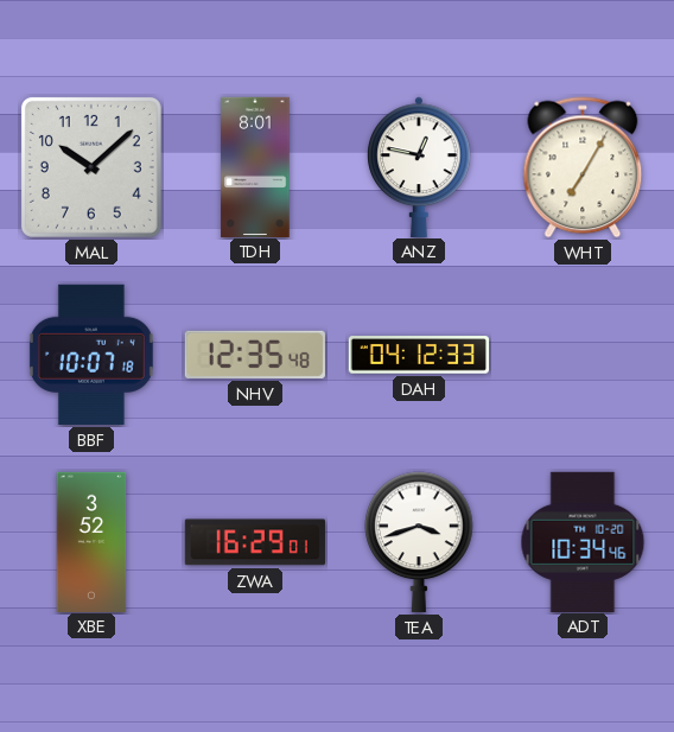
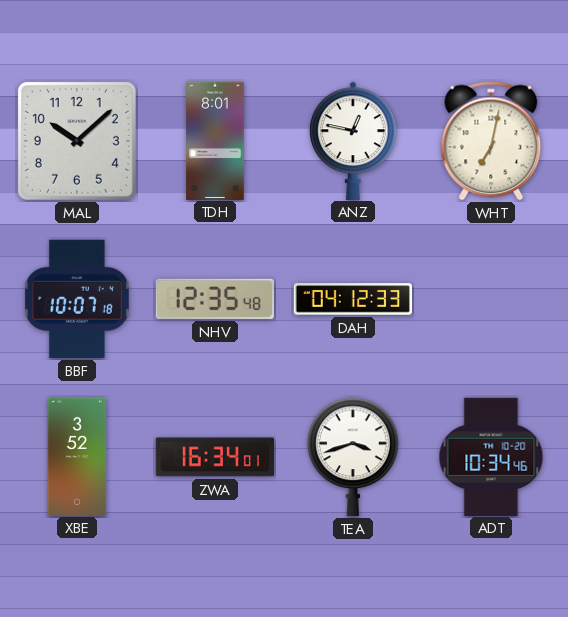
WHT: 7:05 -> 7:02
ZWA: 16:29 -> 16:34
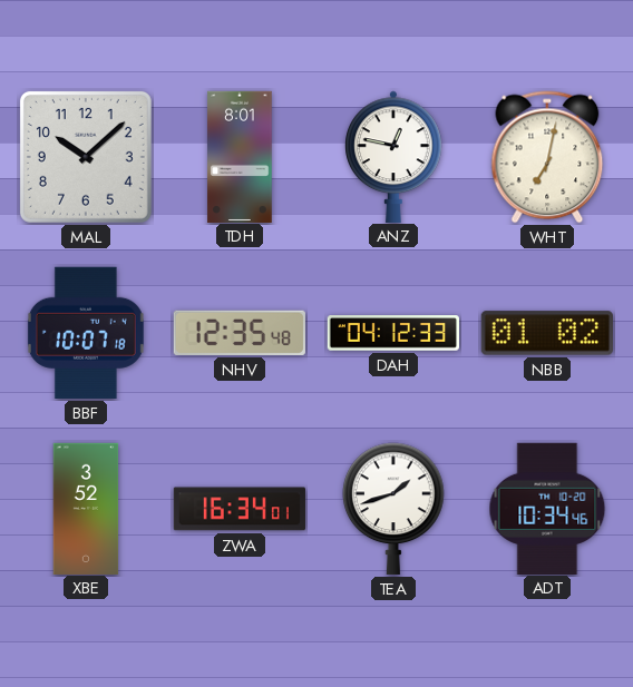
NBB: none -> 01:02
TEA: 3:42 -> 1:42
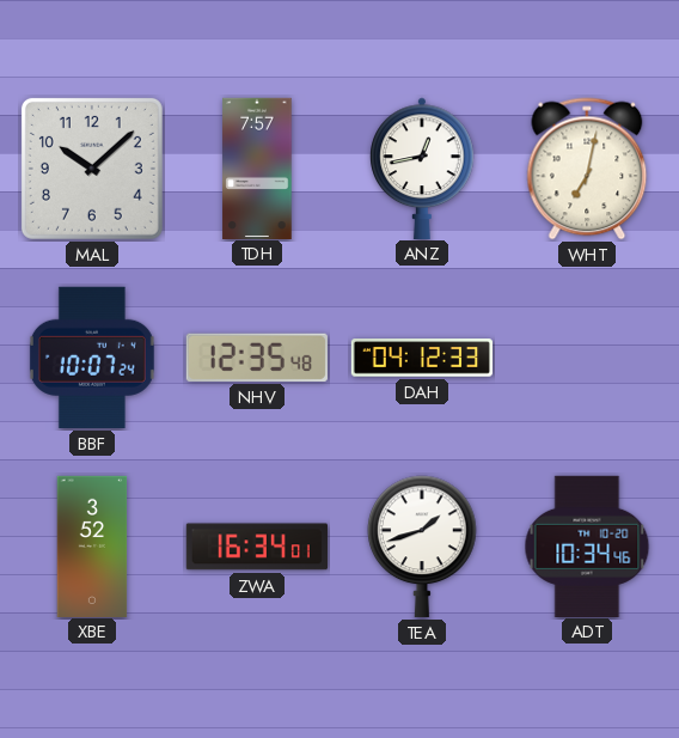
TDH: 8:01 -> 7:57
ANZ: 12:47 -> 12:43
BBF: 10:07:18 -> 10:07:24
NBB: 01:02 -> none
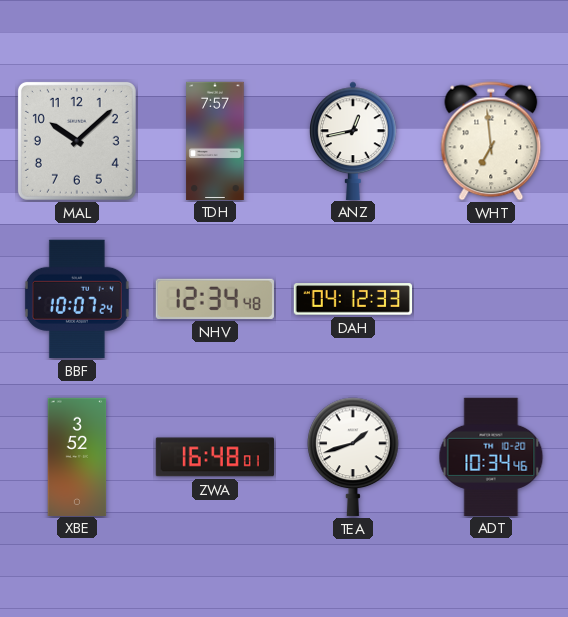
WHT: 7:02 -> 6:59
NHV: 12:35 -> 12:34
ZWA: 16:34 -> 16:48
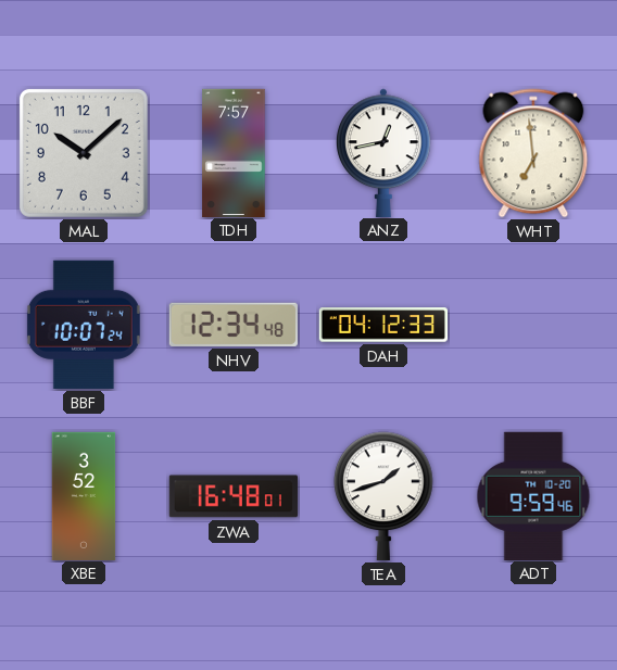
ADT: 10:34 -> 9:59
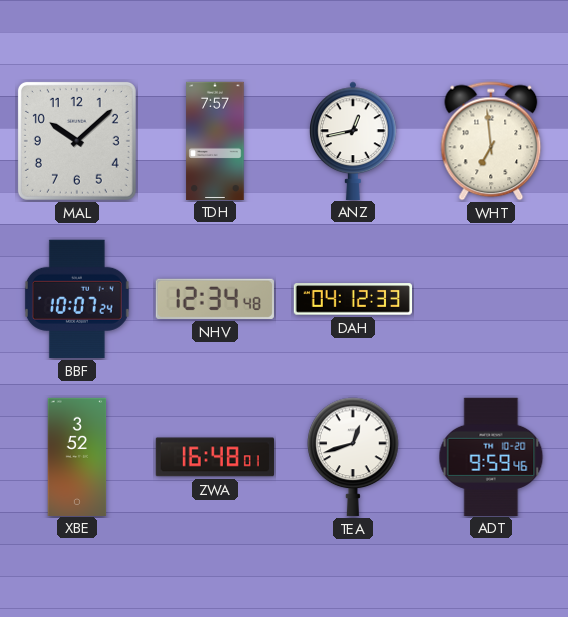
TEA: 1:42 -> 12:42
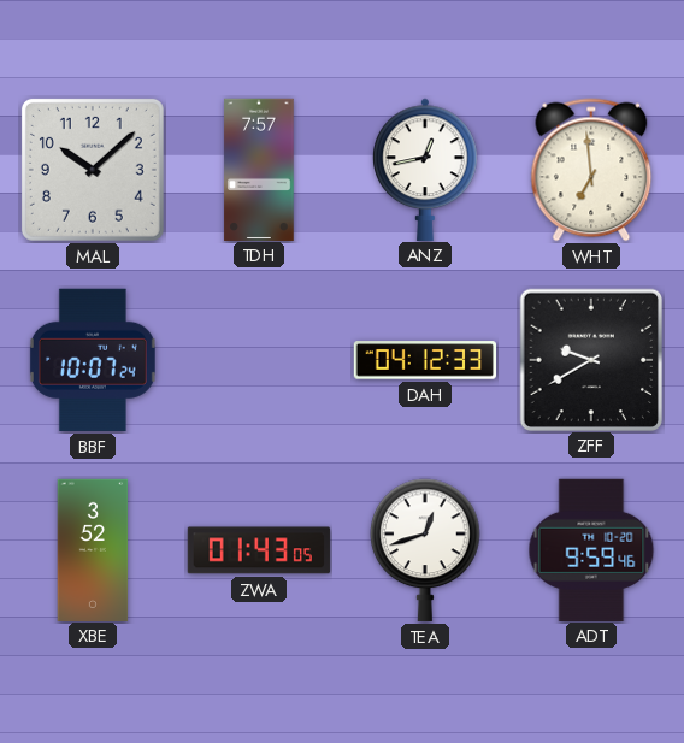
NHV: 12:34 -> none
ZFF: none -> 9:40
ZWA: 16:48 -> 01:43
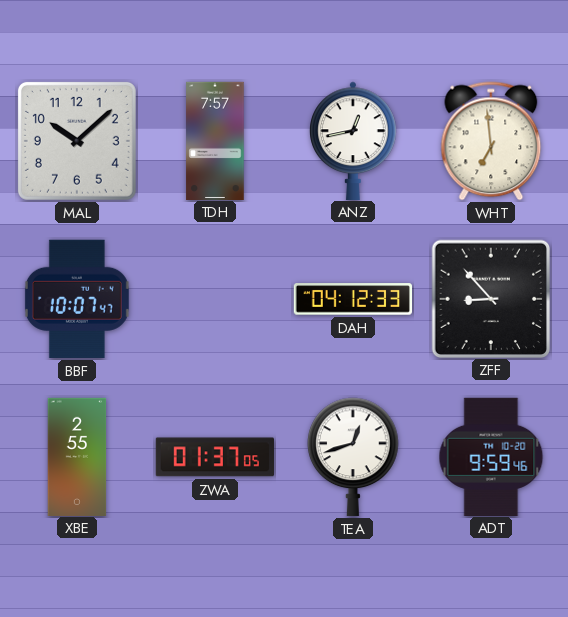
BBF: 10:07:24 -> 10:07:47
ZFF: 9:40 -> 8:53
XBE: 3:52 -> 2:55
ZWA: 01:43 -> 01:37
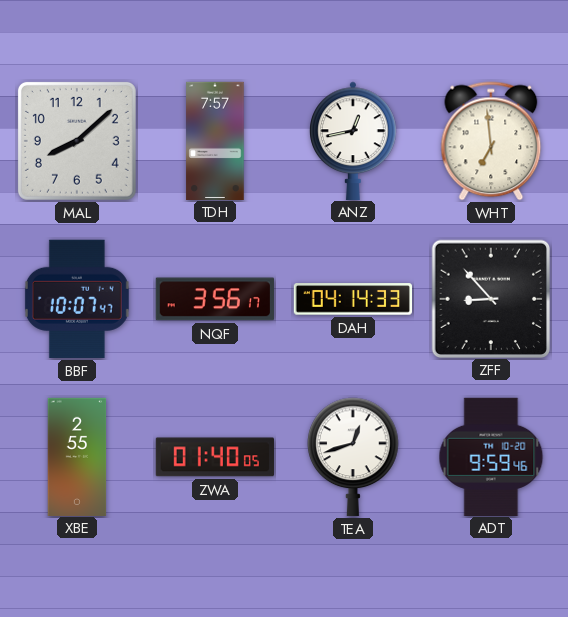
MAL: 10:08 -> 8:08
NQF: none -> 3:56
DAH: 04:12 -> 04:14
ZWA: 01:37 -> 01:40
